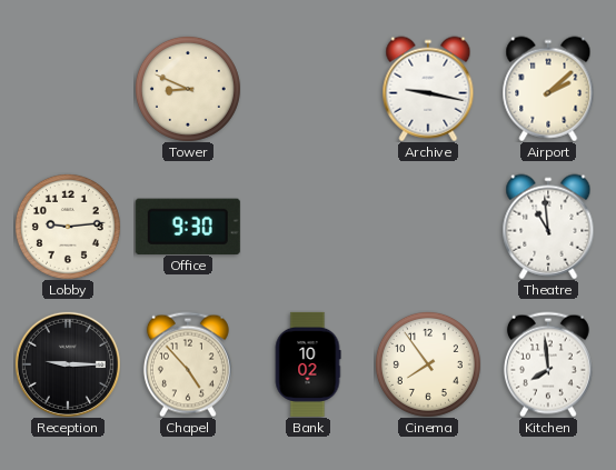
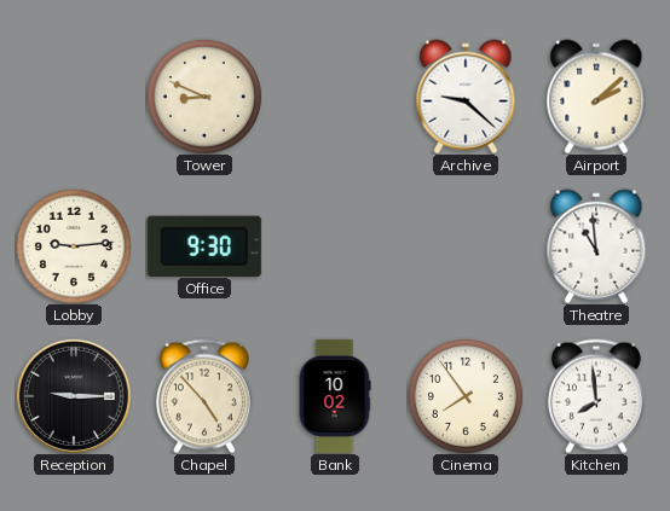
Archive: 9:17 -> 9:22
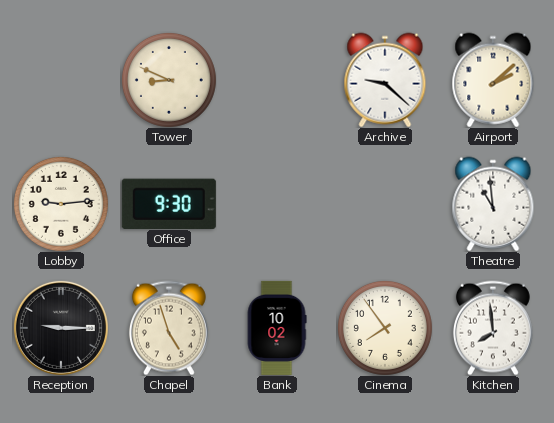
Chapel: 4:53 -> 4:57
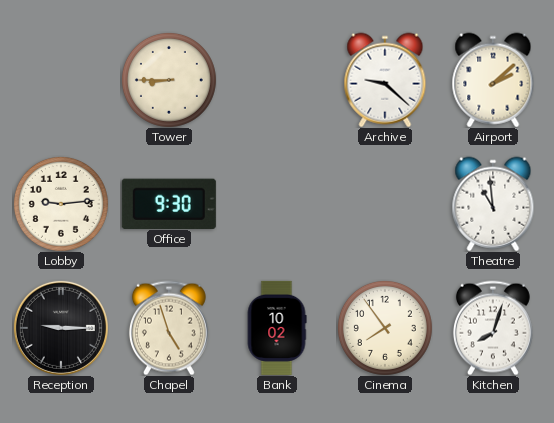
Tower: 8:49 -> 8:45
Kitchen: 7:59 -> 8:03
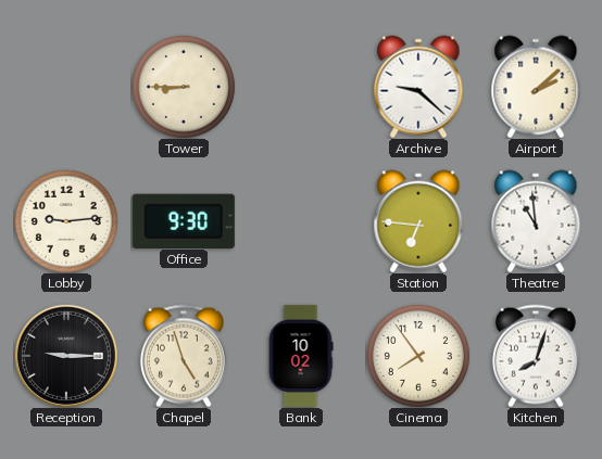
Station: none -> 6:46
